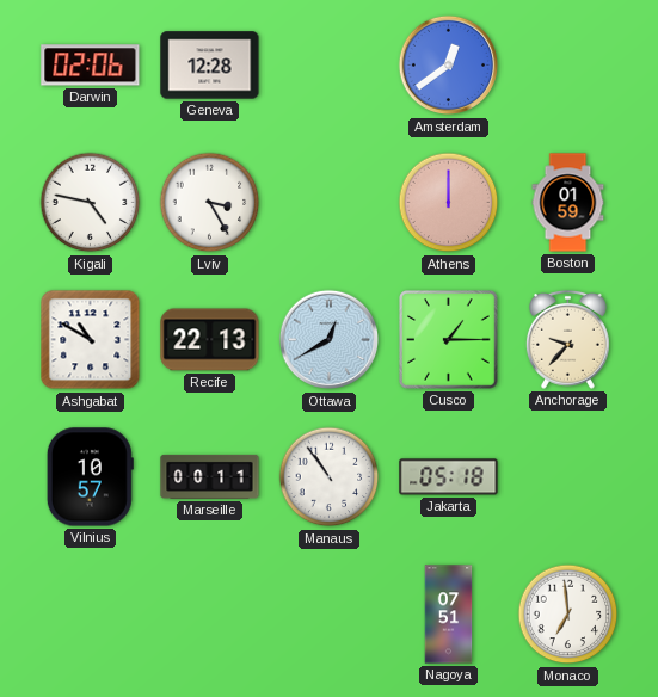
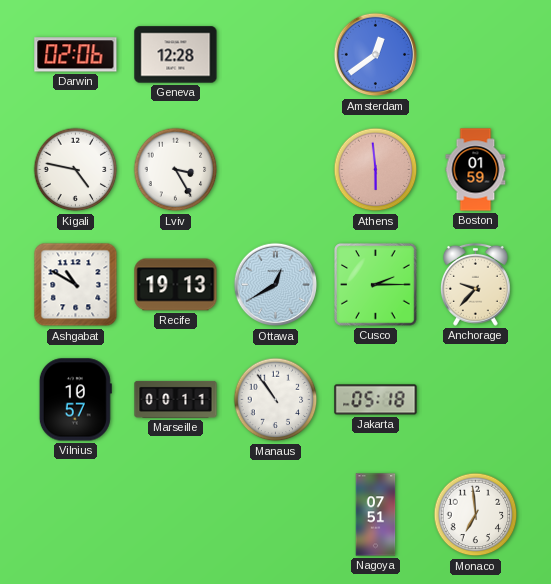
Athens: 12:00 -> 5:59
Recife: 22:13 -> 19:13
Cusco: 1:15 -> 2:15
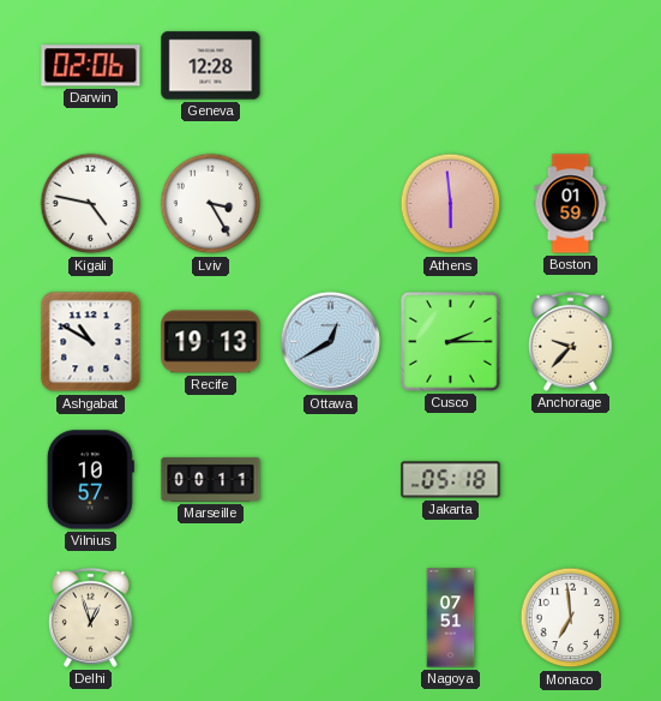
Amsterdam: 12:39 -> none
Manaus: 10:54 -> none
Delhi: none -> 12:57
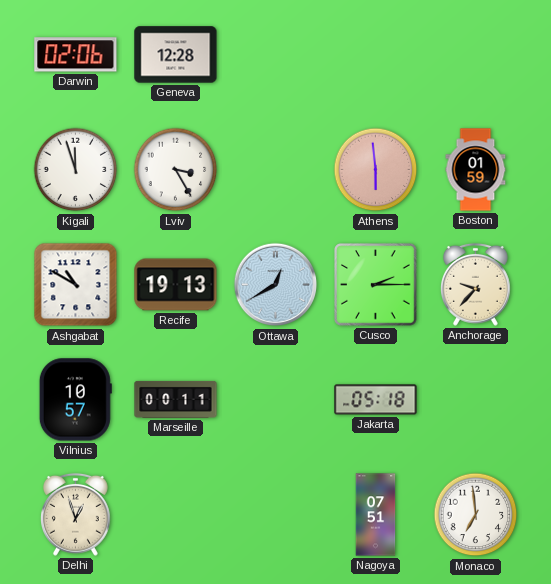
Kigali: 4:47 -> 11:57
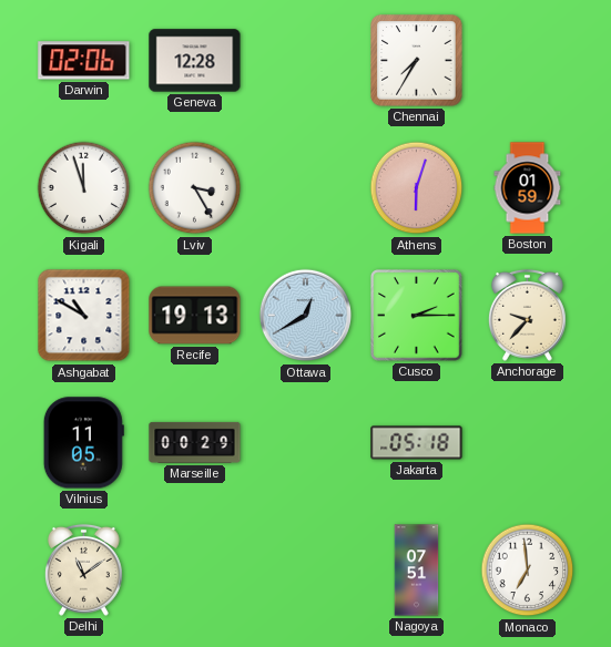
Chennai: none -> 7:35
Athens: 5:59 -> 6:03
Vilnius: 10:57 -> 11:05
Marseille: 00:11 -> 00:29
Delhi: 12:57 -> 11:09
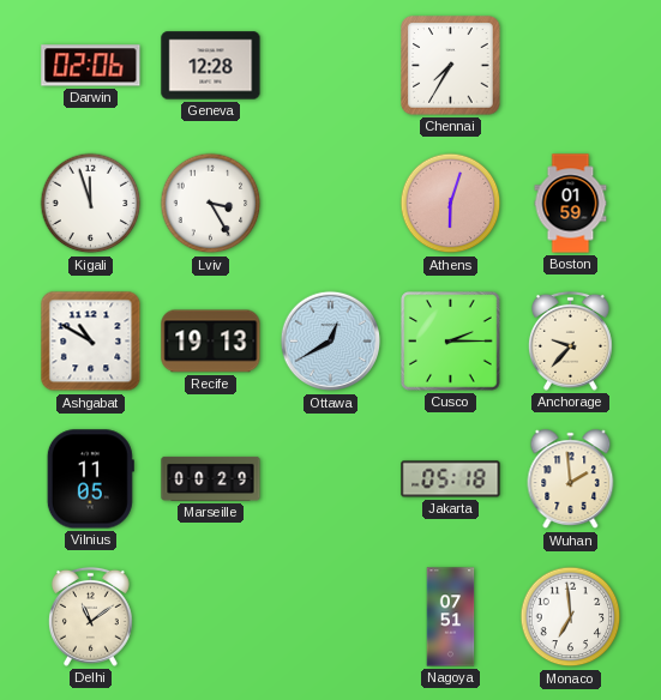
Wuhan: none -> 1:59
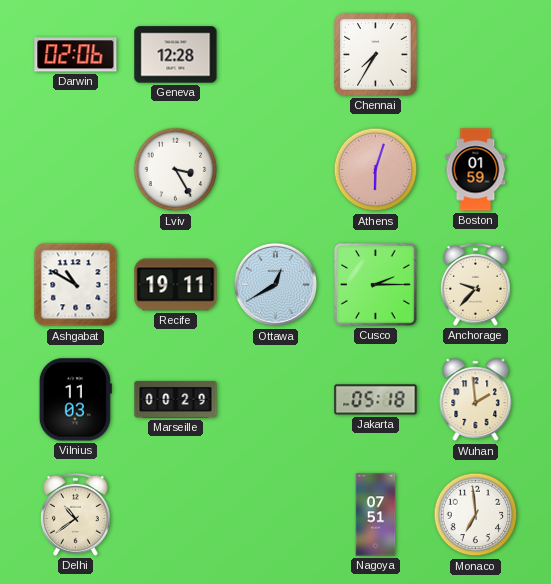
Kigali: 11:57 -> none
Recife: 19:13 -> 19:11
Vilnius: 11:05 -> 11:03
Delhi: 11:09 -> 10:39
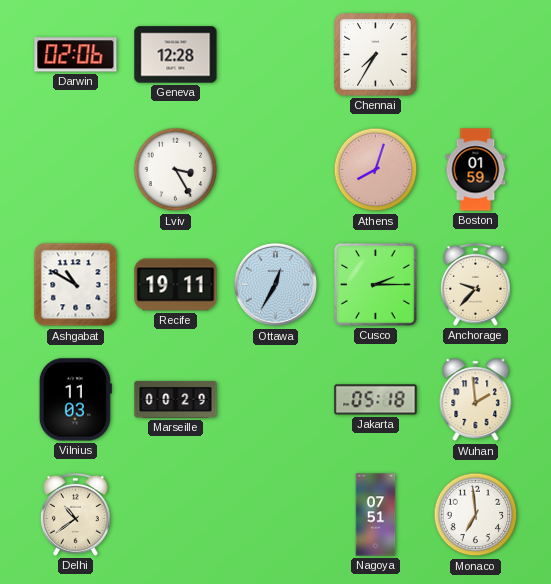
Athens: 6:03 -> 8:03
Ottawa: 12:40 -> 12:35
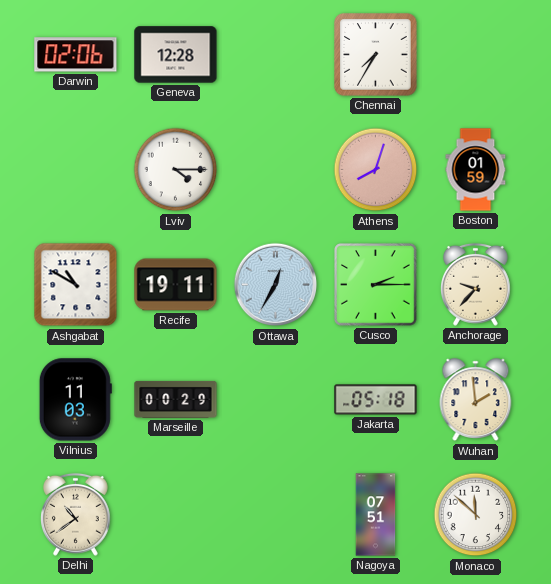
Lviv: 3:25 -> 4:15
Monaco: 6:59 -> 11:52
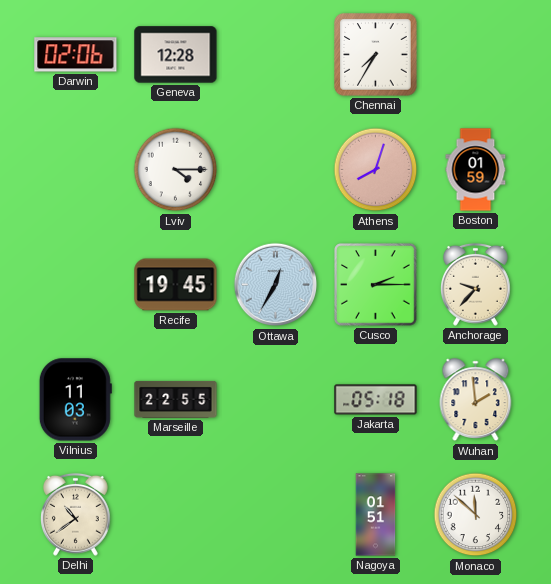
Ashgabat: 10:50 -> none
Recife: 19:11 -> 19:45
Marseille: 00:29 -> 22:55
Nagoya: 07:51 -> 01:51
